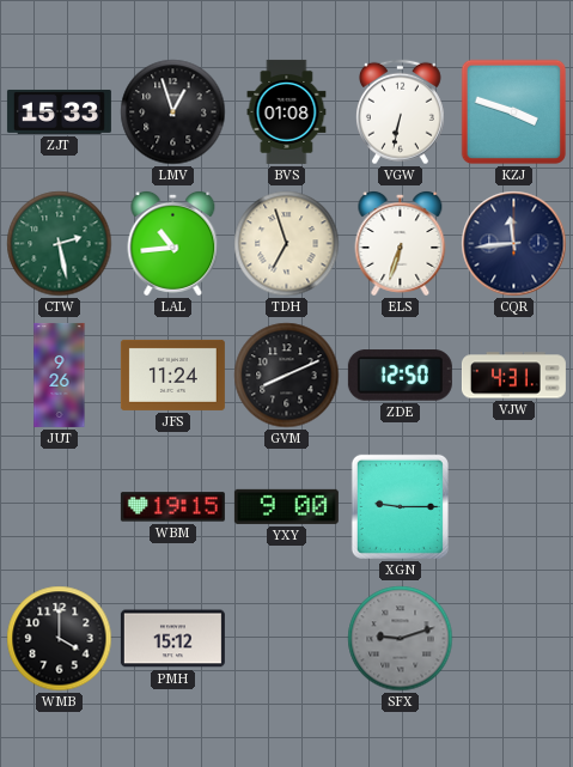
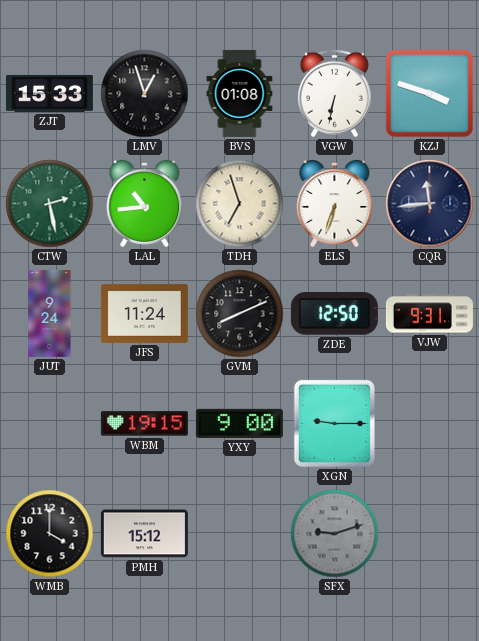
JUT: 9:26 -> 9:24
VJW: 4:31 -> 9:31
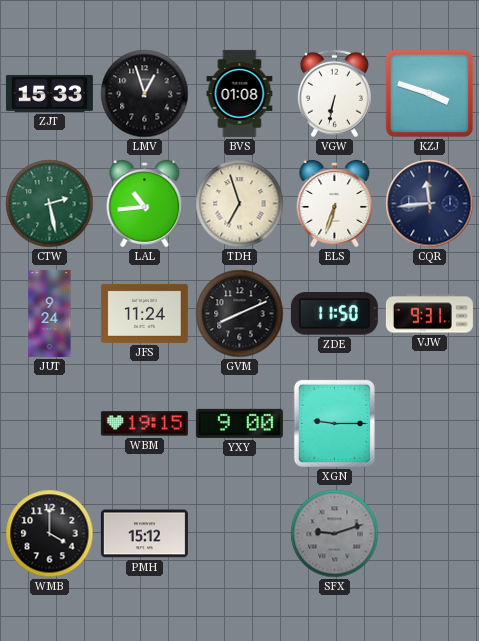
ZDE: 12:50 -> 11:50
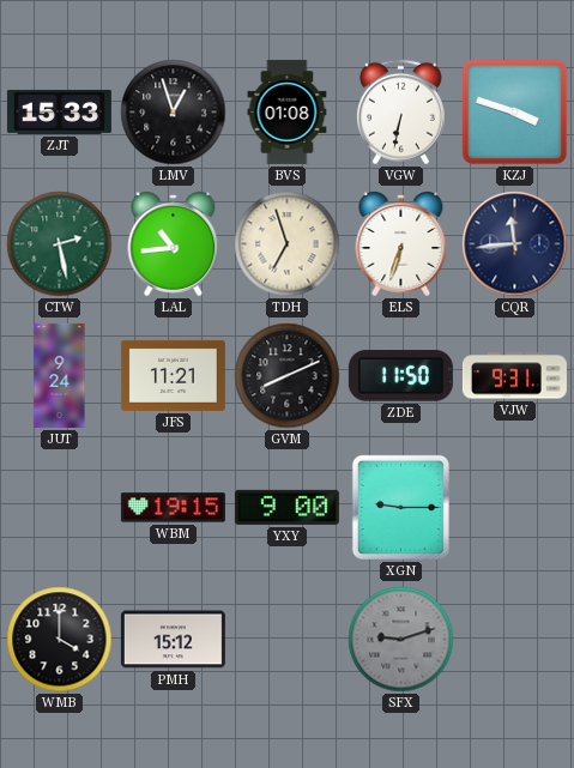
JFS: 11:24 -> 11:21
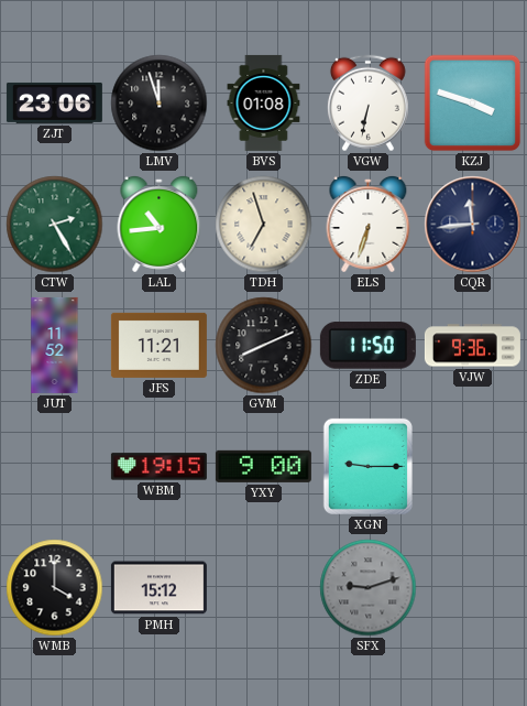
ZJT: 15:33 -> 23:06
LMV: 12:57 -> 11:57
CTW: 2:28 -> 2:25
JUT: 9:24 -> 11:52
VJW: 9:31 -> 9:36
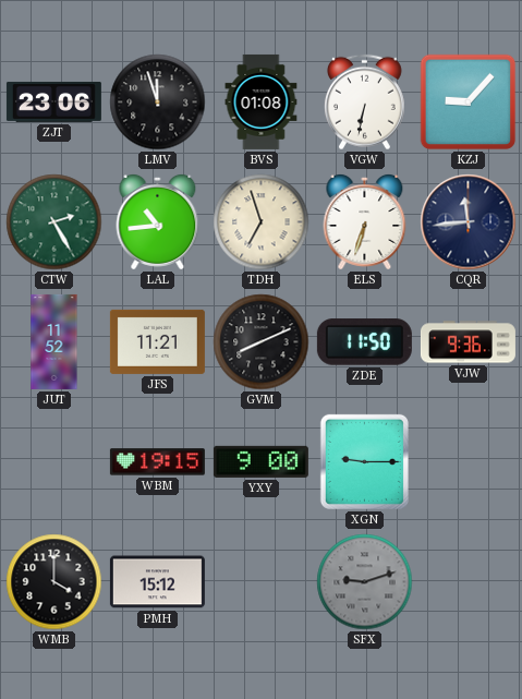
KZJ: 3:48 -> 9:07
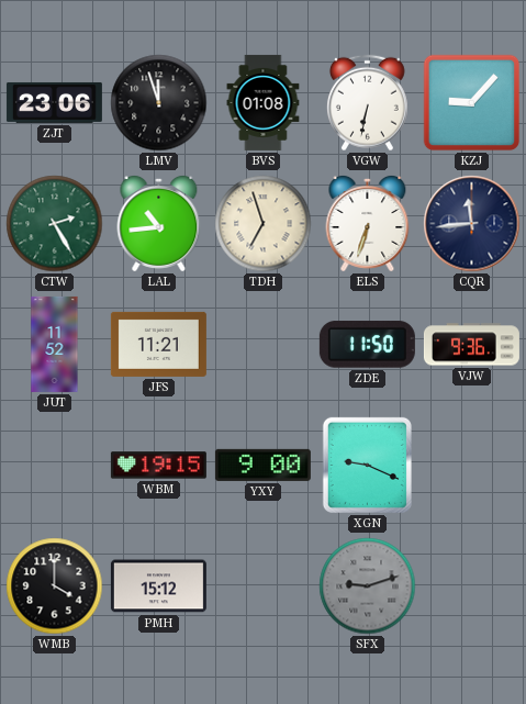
GVM: 8:11 -> none
XGN: 9:15 -> 9:19
